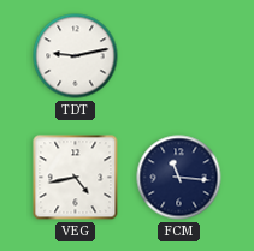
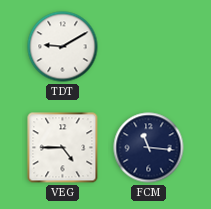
TDT: 9:13 -> 9:10
VEG: 4:43 -> 4:45
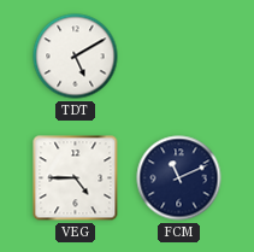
TDT: 9:10 -> 5:10
FCM: 11:16 -> 11:11
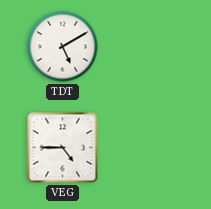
FCM: 11:11 -> none
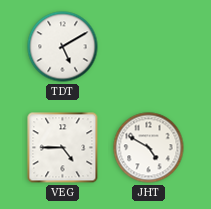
JHT: none -> 4:50
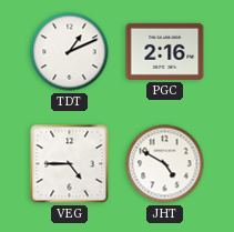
TDT: 5:10 -> 1:11
PGC: none -> 2:16
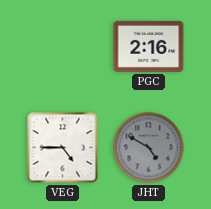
TDT: 1:11 -> none
JHT dial: white -> grey
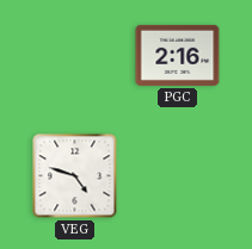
VEG: 4:45 -> 4:48
JHT: 4:50 -> none
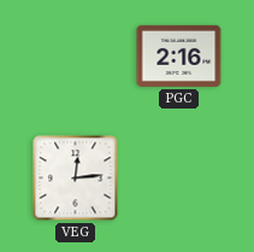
VEG: 4:48 -> 12:14
